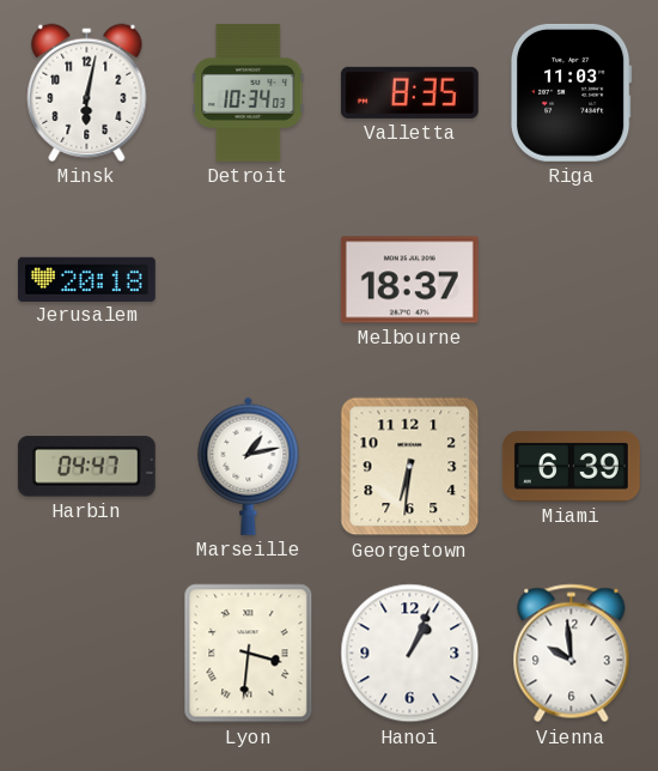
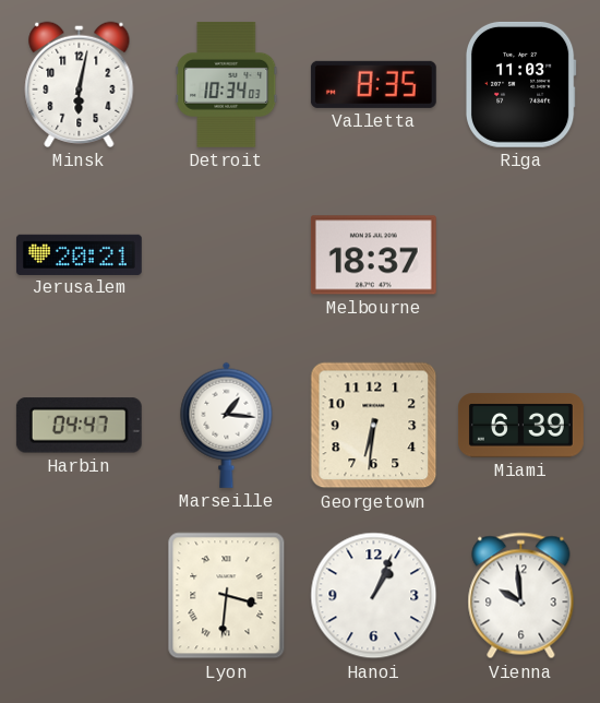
Jerusalem: 20:18 -> 20:21
Marseille: 1:13 -> 1:16
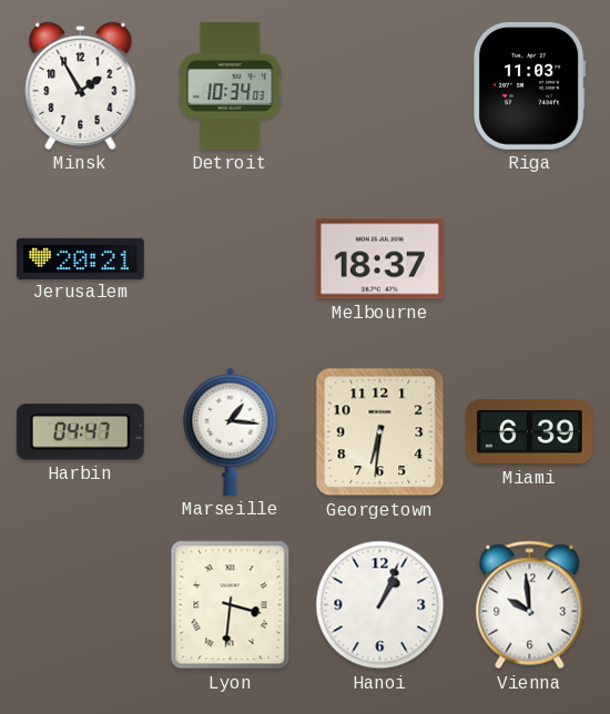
Minsk: 6:02 -> 1:55
Valletta: 8:35 -> none
